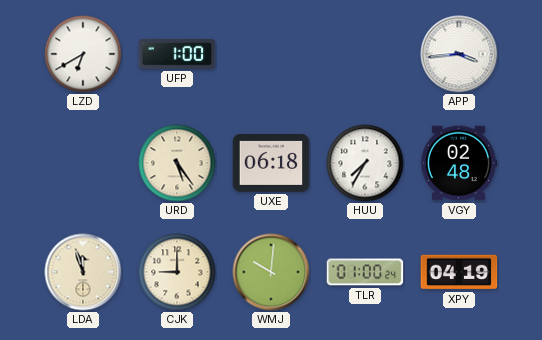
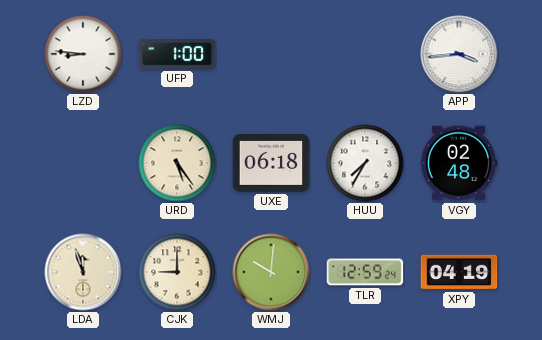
LZD: 6:40 -> 8:46
TLR: 01:00 -> 12:59
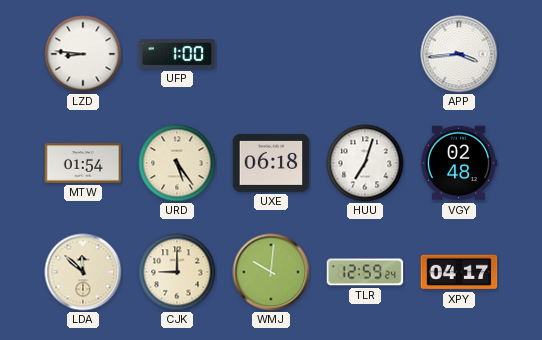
MTW: none -> 01:54
HUU: 7:35 -> 7:03
LDA: 11:57 -> 11:52
XPY: 04:19 -> 04:17
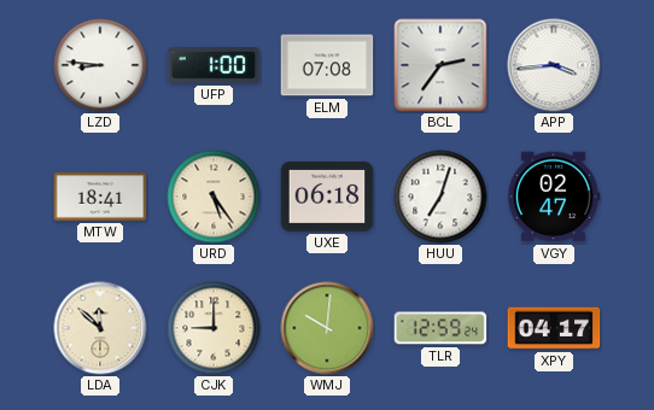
ELM: none -> 07:08
BCL: none -> 2:36
MTW: 01:54 -> 18:41
VGY: 02:48 -> 02:47
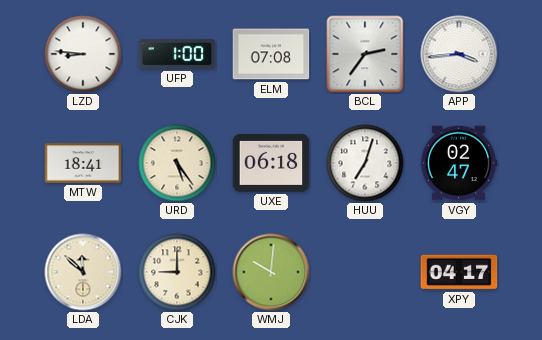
TLR: 12:59 -> none
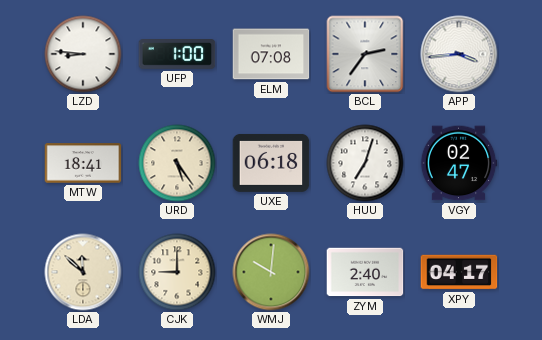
ZYM: none -> 2:40
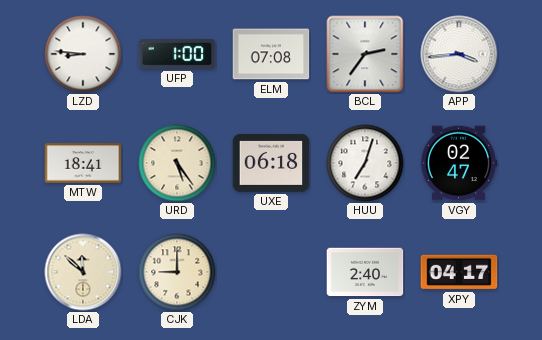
WMJ: 10:01 -> none
